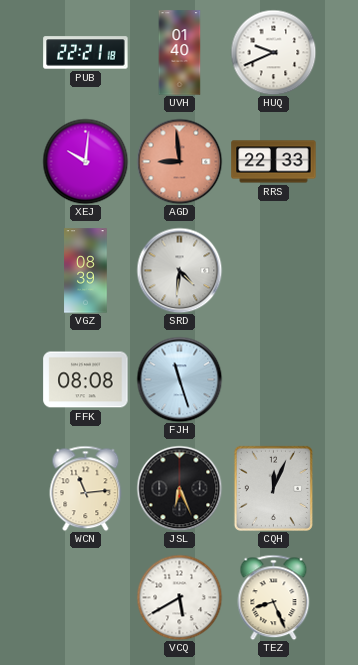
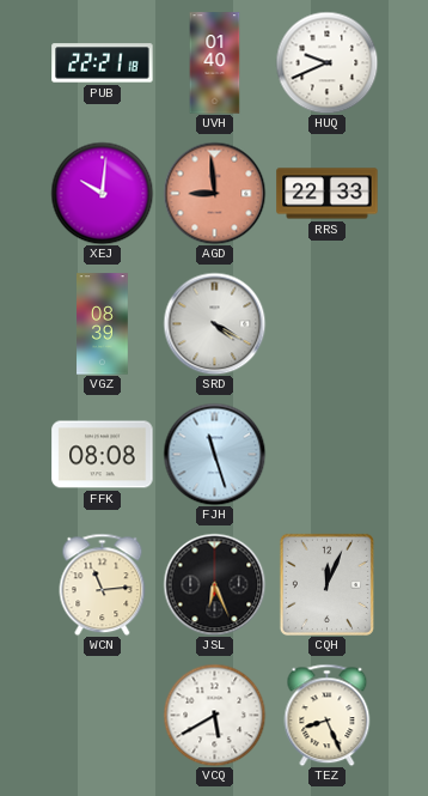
SRD: 4:31 -> 4:20
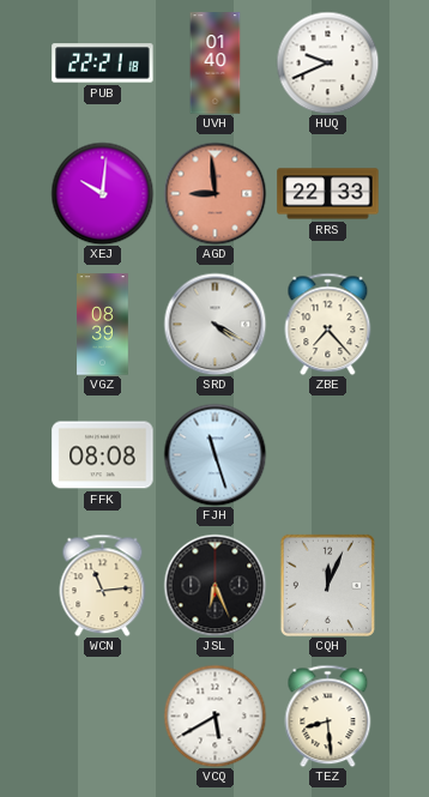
ZBE: none -> 7:23
TEZ: 8:26 -> 8:29
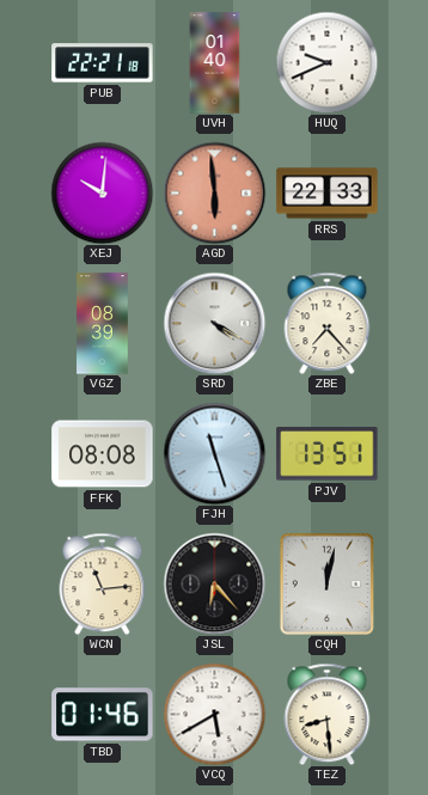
AGD: 8:59 -> 5:59
PJV: none -> 13:51
JSL: 6:26 -> 6:23
CQH: 12:04 -> 12:02
TBD: none -> 01:46
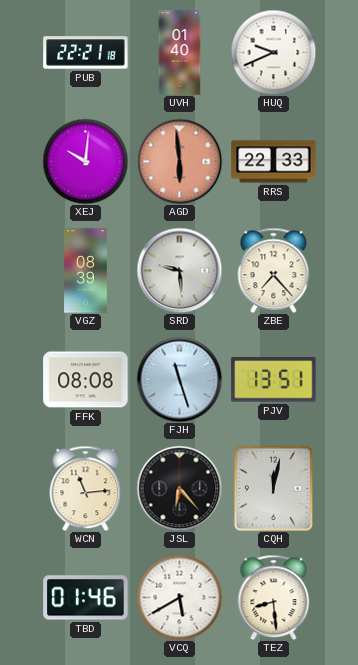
SRD: 4:20 -> 9:29
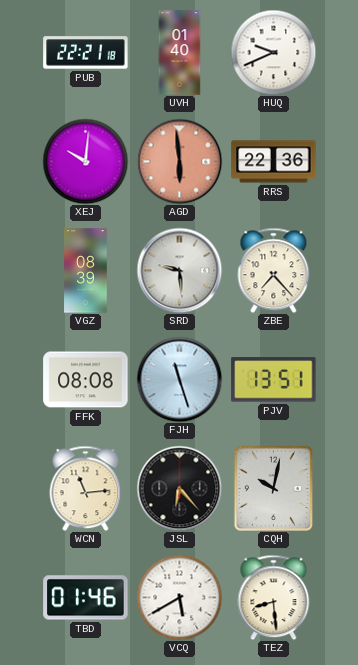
RRS: 22:33 -> 22:36
CQH: 12:02 -> 10:02
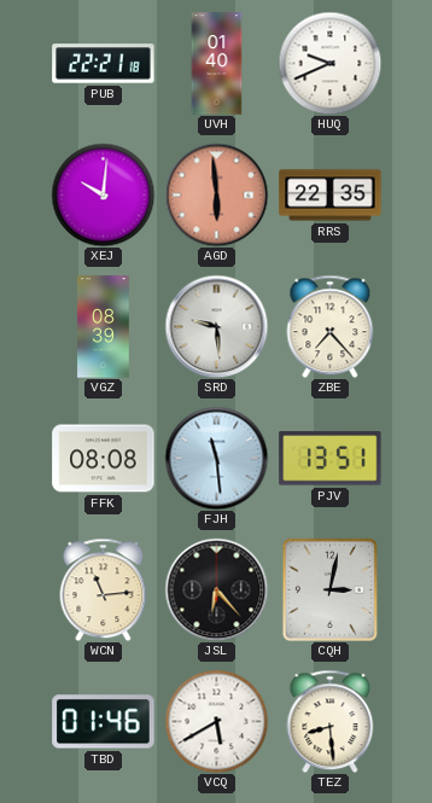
RRS: 22:36 -> 22:35
FJH: 11:27 -> 11:29
CQH: 10:02 -> 3:02
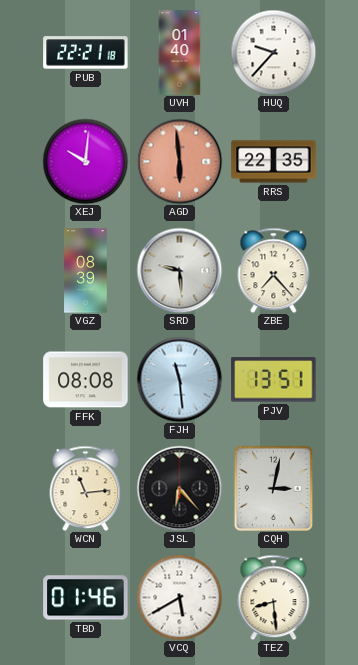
HUQ: 9:41 -> 9:37
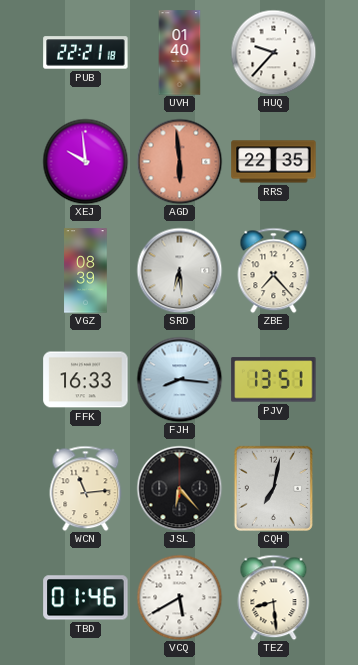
XEJ: 10:01 -> 9:59
SRD: 9:29 -> 6:29
FFK: 08:08 -> 16:33
FJH: 11:29 -> 8:16
CQH: 3:02 -> 7:02
